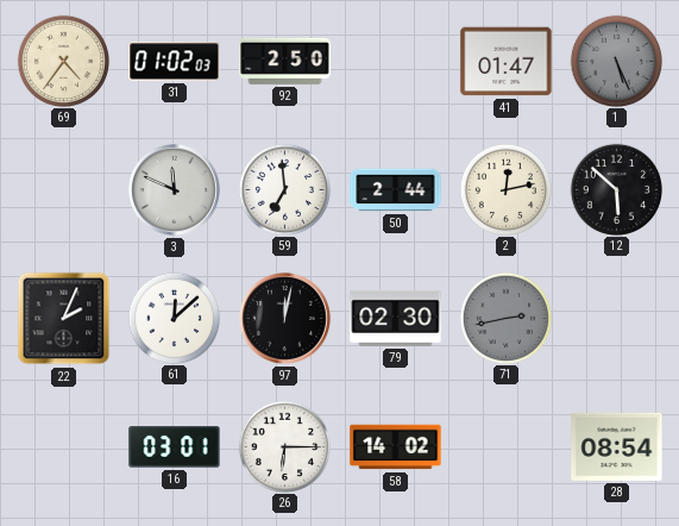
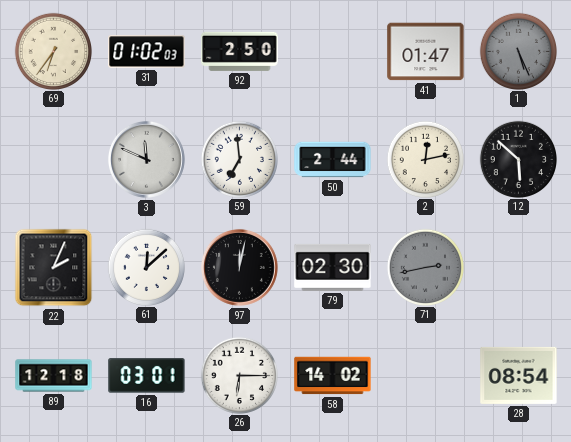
69: 4:36 -> 6:36
89: none -> 12:18
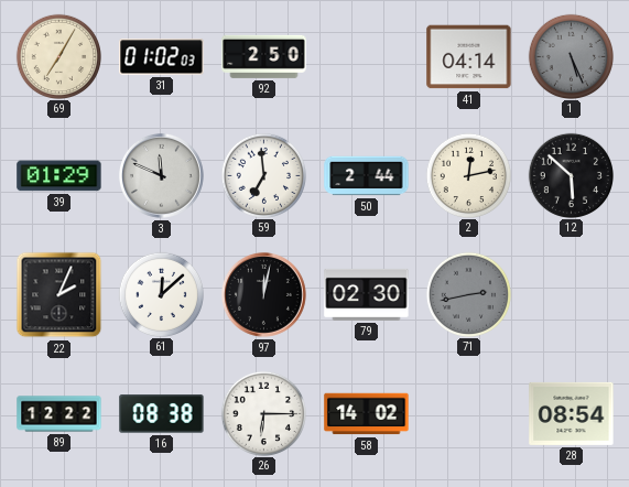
69: 6:36 -> 7:05
41: 01:47 -> 04:14
39: none -> 01:29
89: 12:18 -> 12:22
16: 03:01 -> 08:38
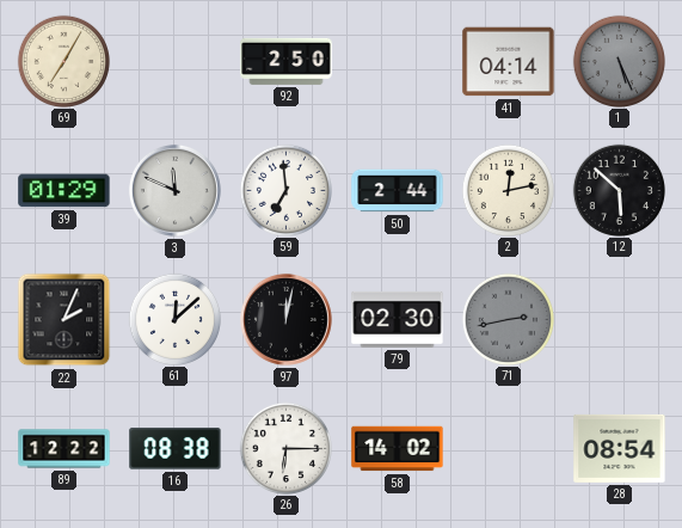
31: 01:02 -> none
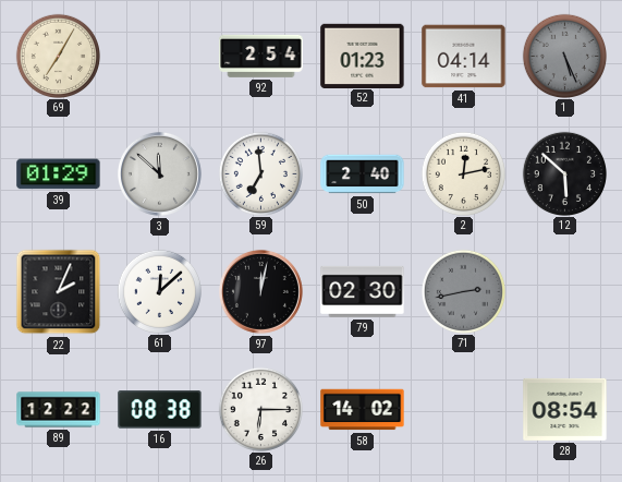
92: 2:50 -> 2:54
52: none -> 01:23
3: 11:49 -> 11:52
50: 2:44 -> 2:40
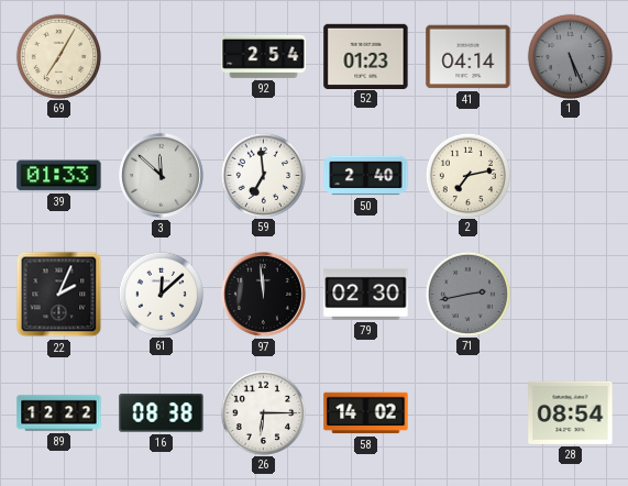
39: 01:29 -> 01:33
2: 12:13 -> 7:13
12: 5:52 -> none
97: 12:02 -> 11:59
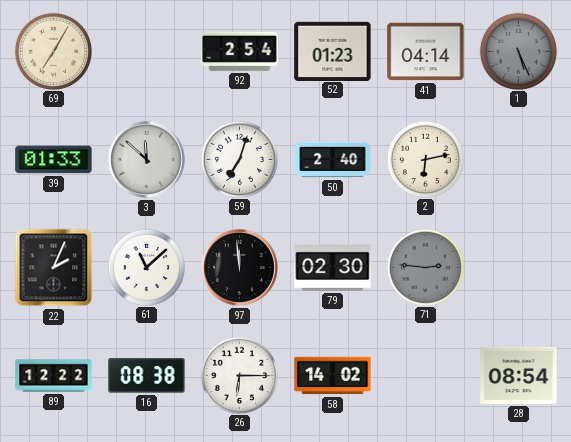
59: 6:59 -> 7:03
2: 7:13 -> 6:13
61: 12:08 -> 11:08
71: 2:43 -> 2:46
